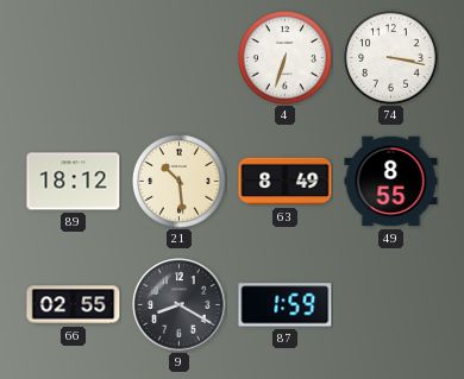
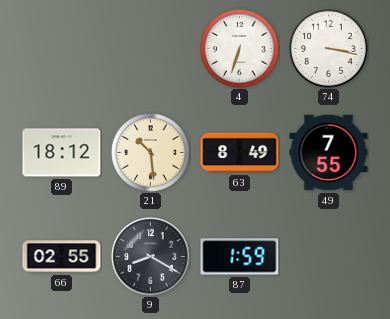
49: 8:55 -> 7:55
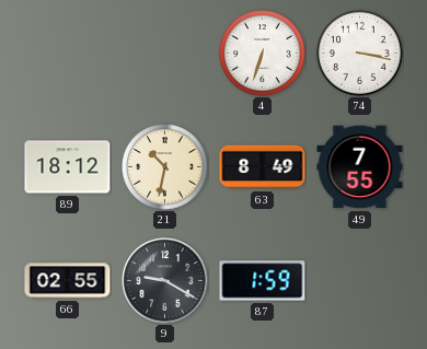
21: 10:29 -> 10:32
9: 8:20 -> 9:20
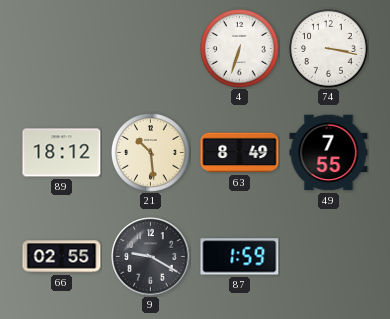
21: 10:32 -> 10:29
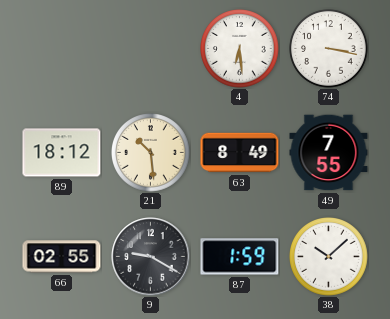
4: 6:33 -> 6:29
38: none -> 10:08
